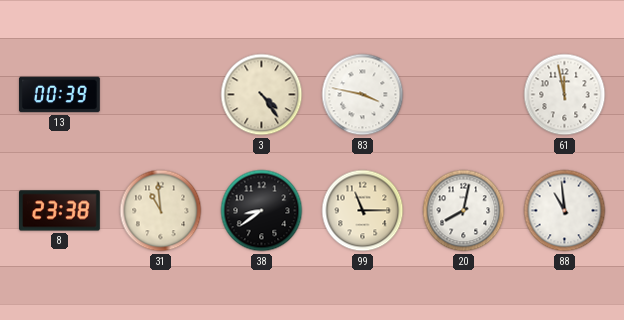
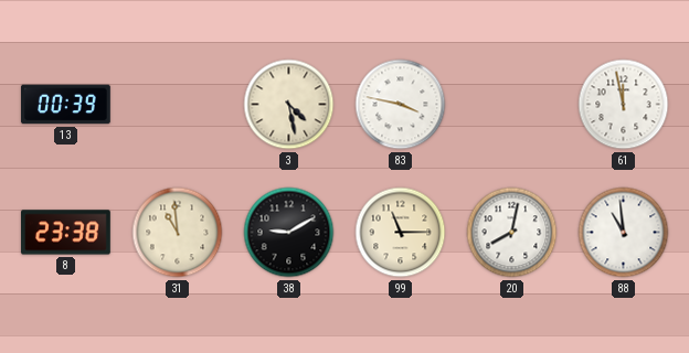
3: 4:24 -> 4:28
38: 8:39 -> 9:10
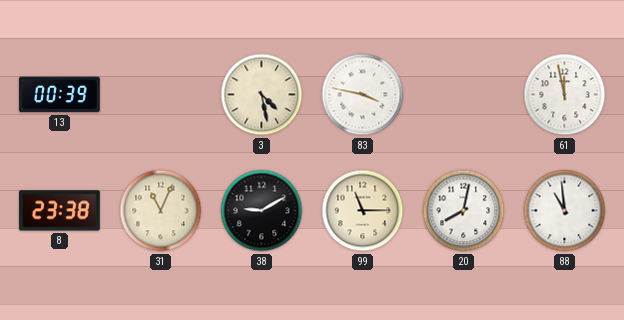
31: 10:59 -> 11:04
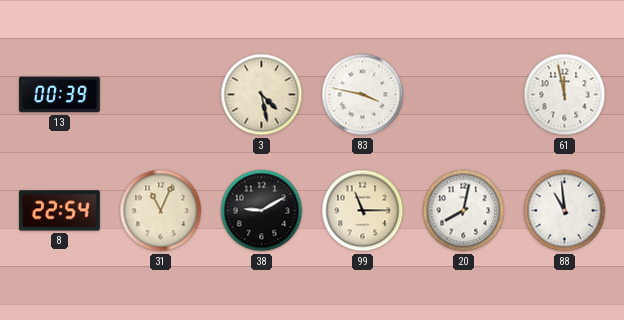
8: 23:38 -> 22:54
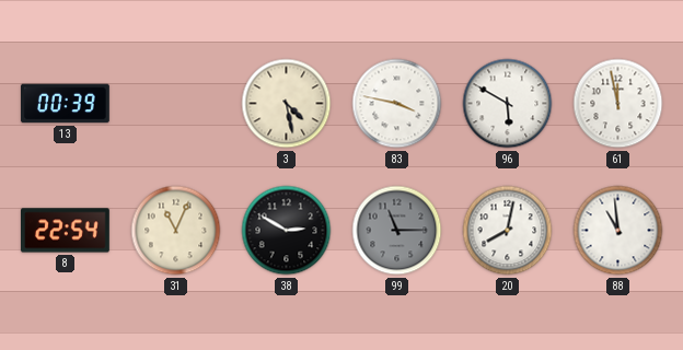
96: none -> 5:50
38: 9:10 -> 2:50
99 dial: cream -> grey
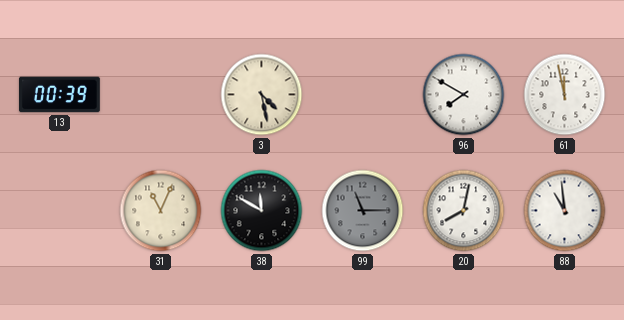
83: 3:47 -> none
96: 5:50 -> 7:50
8: 22:54 -> none
38: 2:50 -> 11:50
